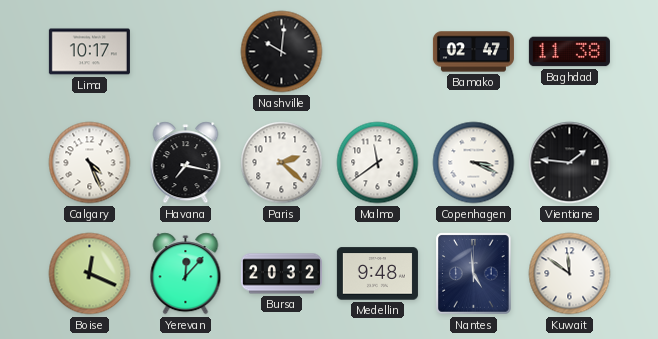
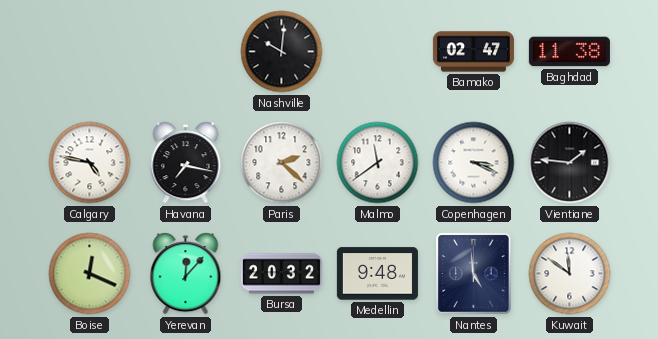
Lima: 10:17 -> none
Calgary: 4:26 -> 4:47
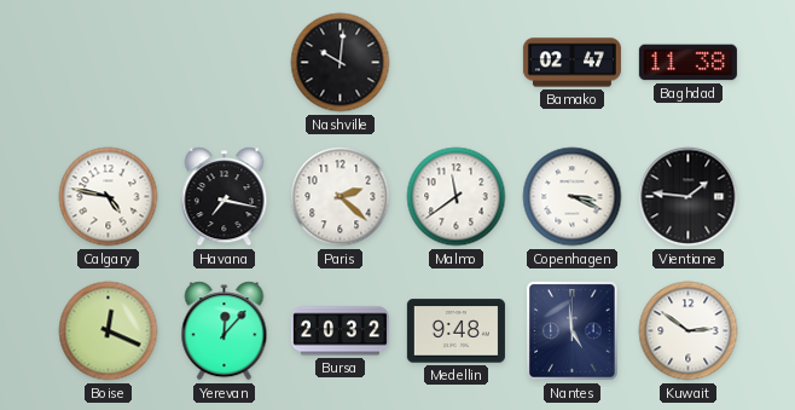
Kuwait: 11:51 -> 2:51
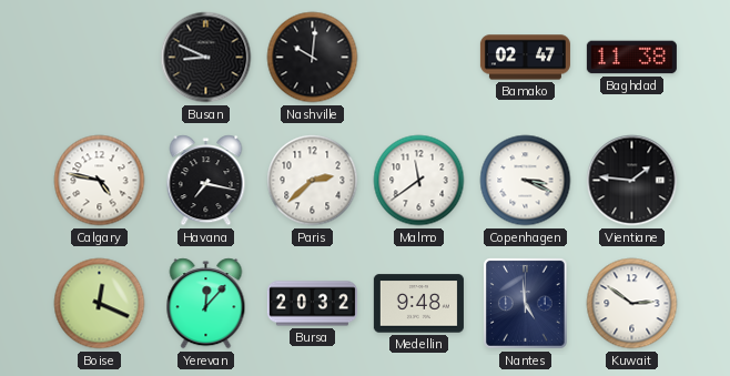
Busan: none -> 8:49
Paris: 2:22 -> 2:38
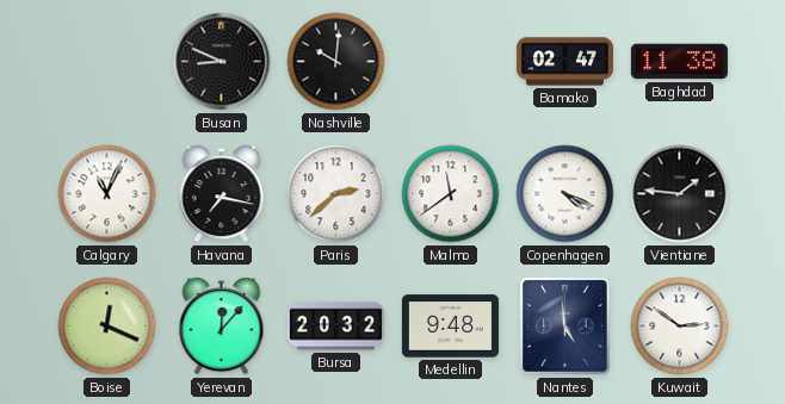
Calgary: 4:47 -> 11:04
Copenhagen: 3:19 -> 4:19
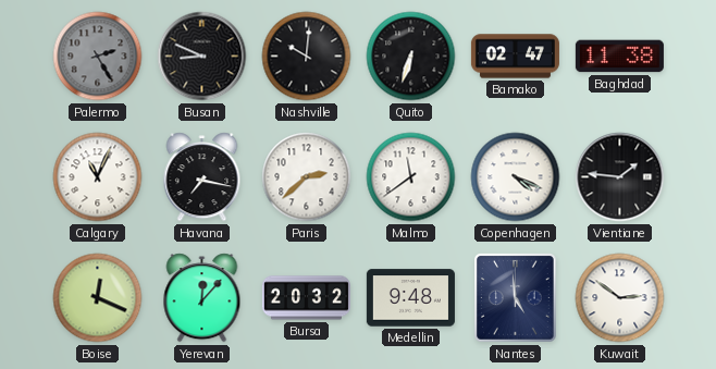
Palermo: none -> 2:25
Quito: none -> 6:33
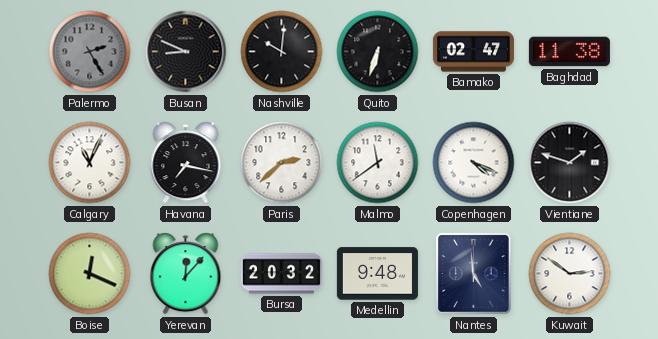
Vientiane: 1:46 -> 1:48
